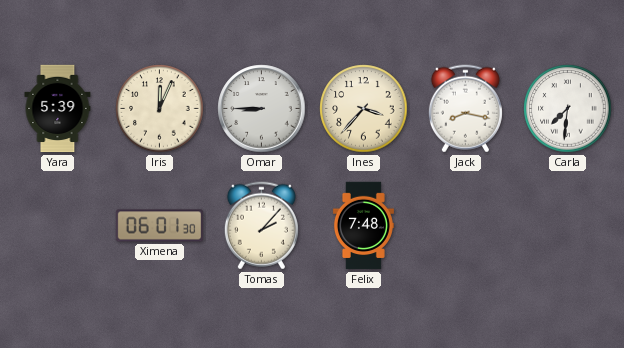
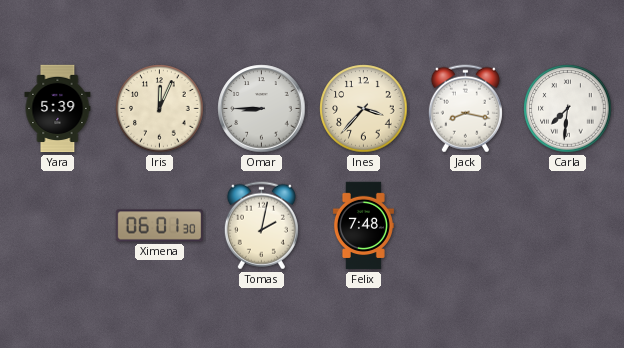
Tomas: 2:07 -> 2:02
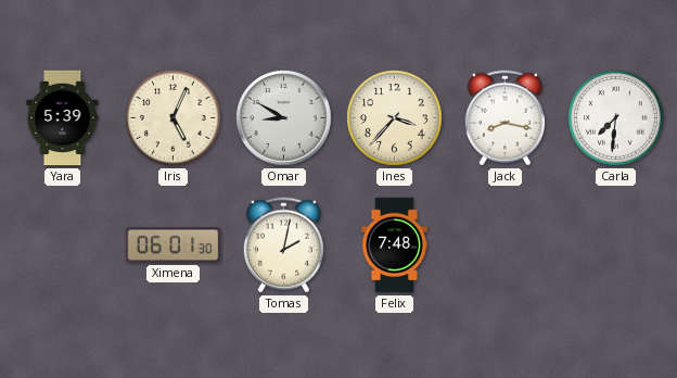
Iris: 12:04 -> 5:04
Omar: 8:45 -> 8:50
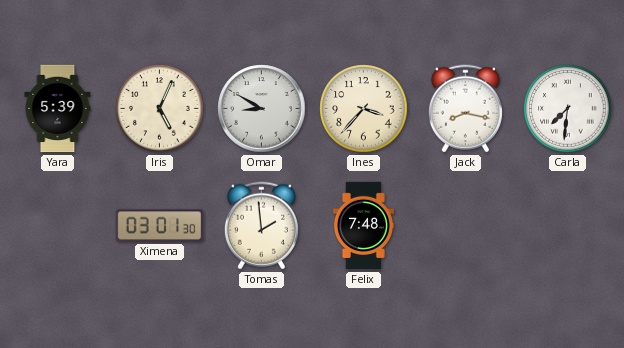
Ximena: 06:01 -> 03:01
Tomas: 2:02 -> 1:59
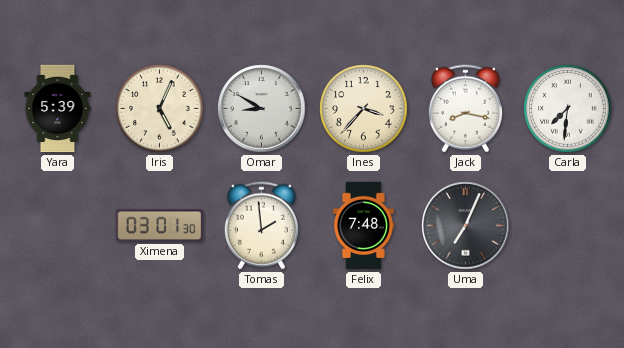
Uma: none -> 7:04
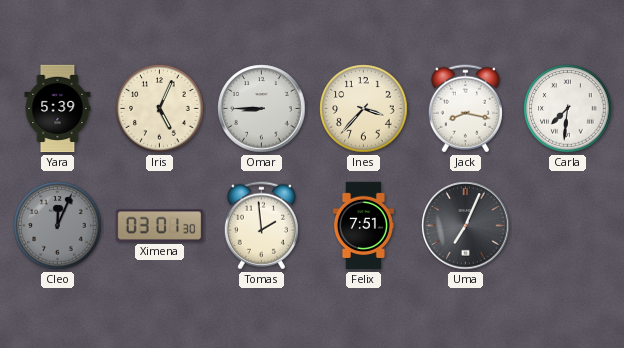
Omar: 8:50 -> 8:45
Cleo: none -> 12:04
Felix: 7:48 -> 7:51
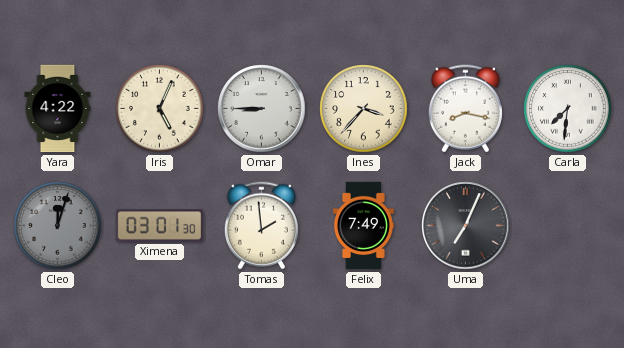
Yara: 5:39 -> 4:22
Cleo: 12:04 -> 12:03
Felix: 7:51 -> 7:49
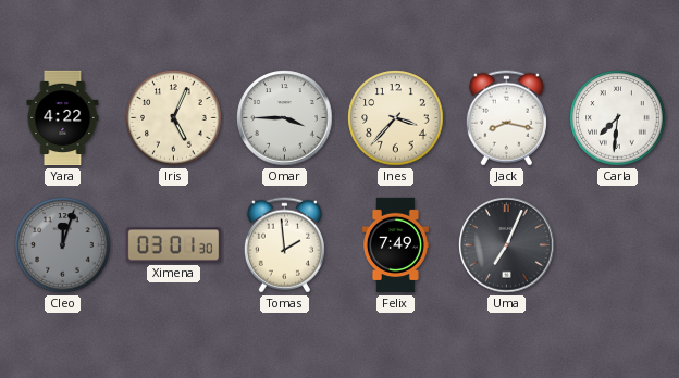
Omar: 8:45 -> 3:45
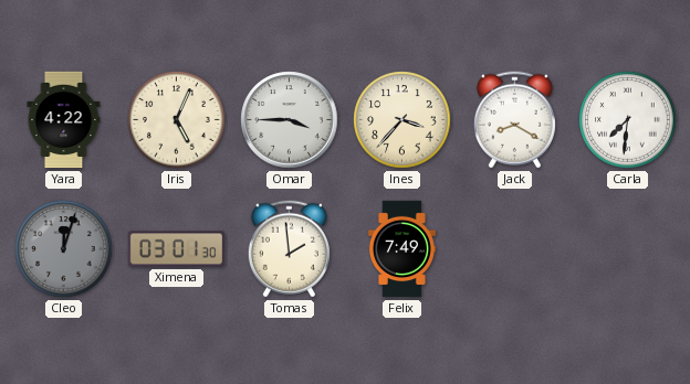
Jack: 8:17 -> 8:20
Uma: 7:04 -> none
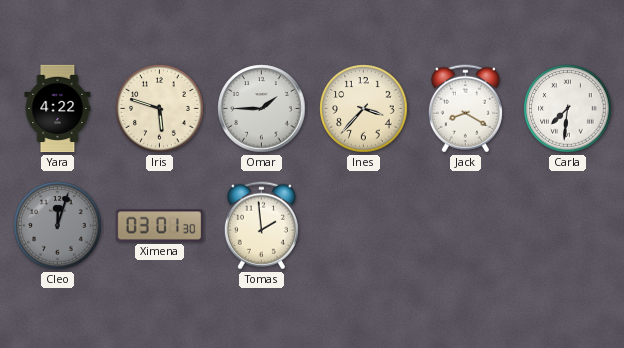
Iris: 5:04 -> 5:48
Omar: 3:45 -> 1:45
Felix: 7:49 -> none
